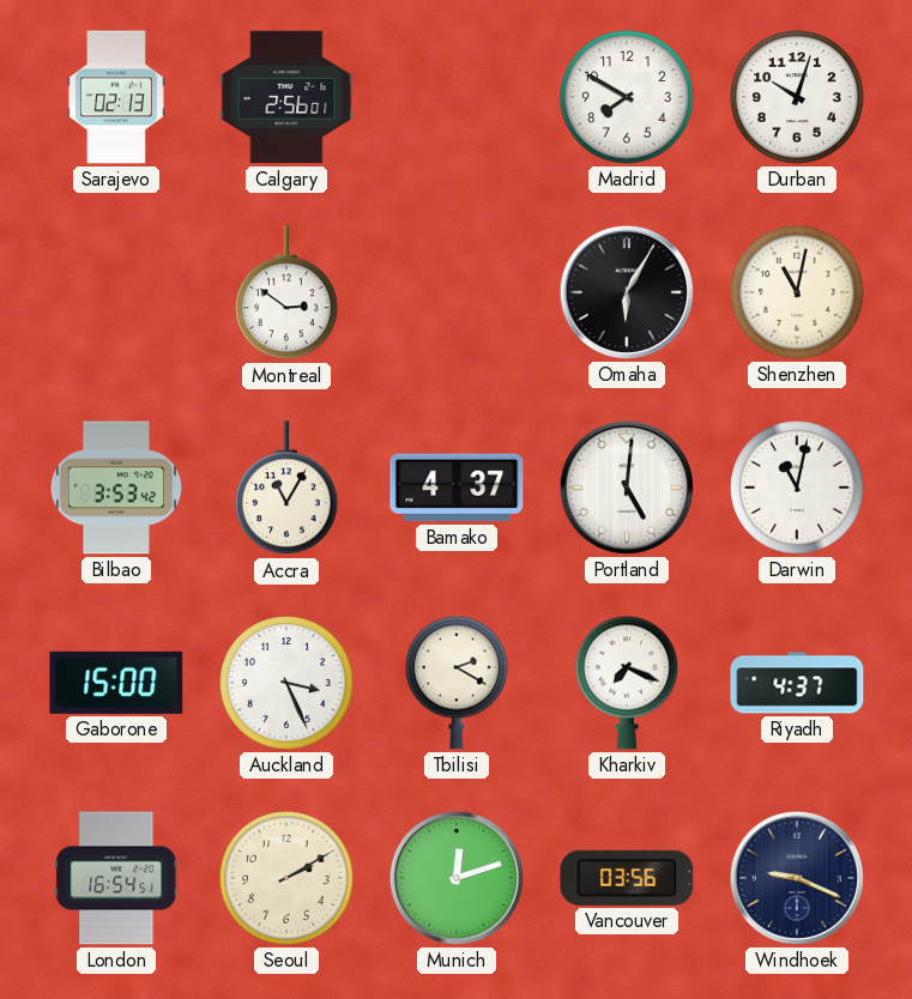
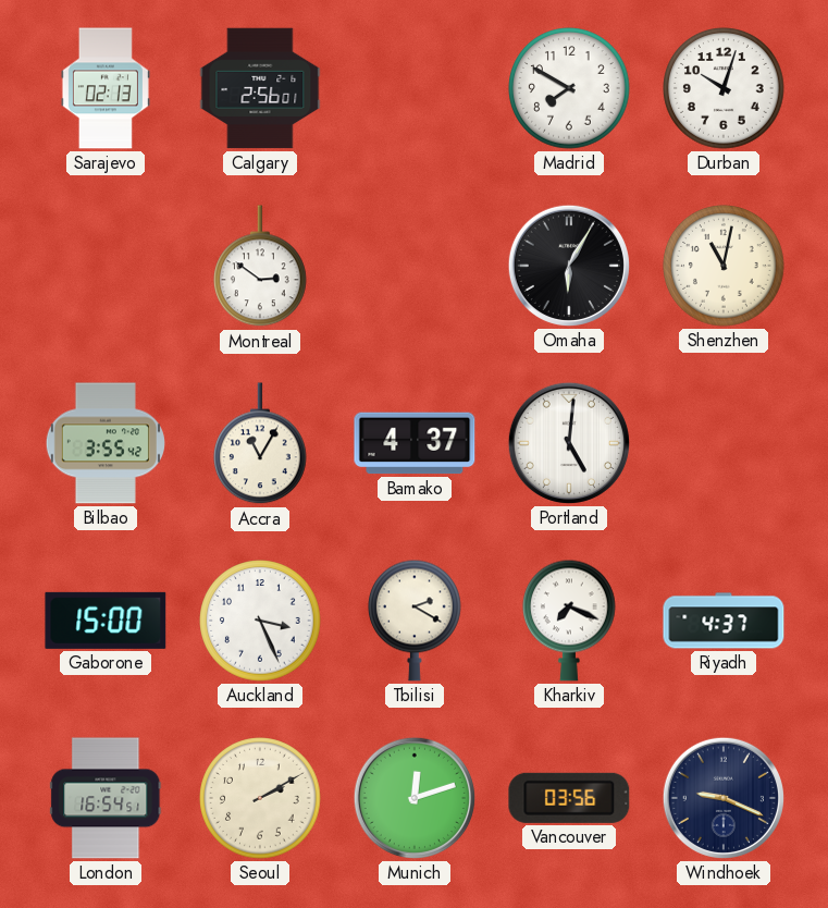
Bilbao: 3:53 -> 3:55
Darwin: 11:02 -> none
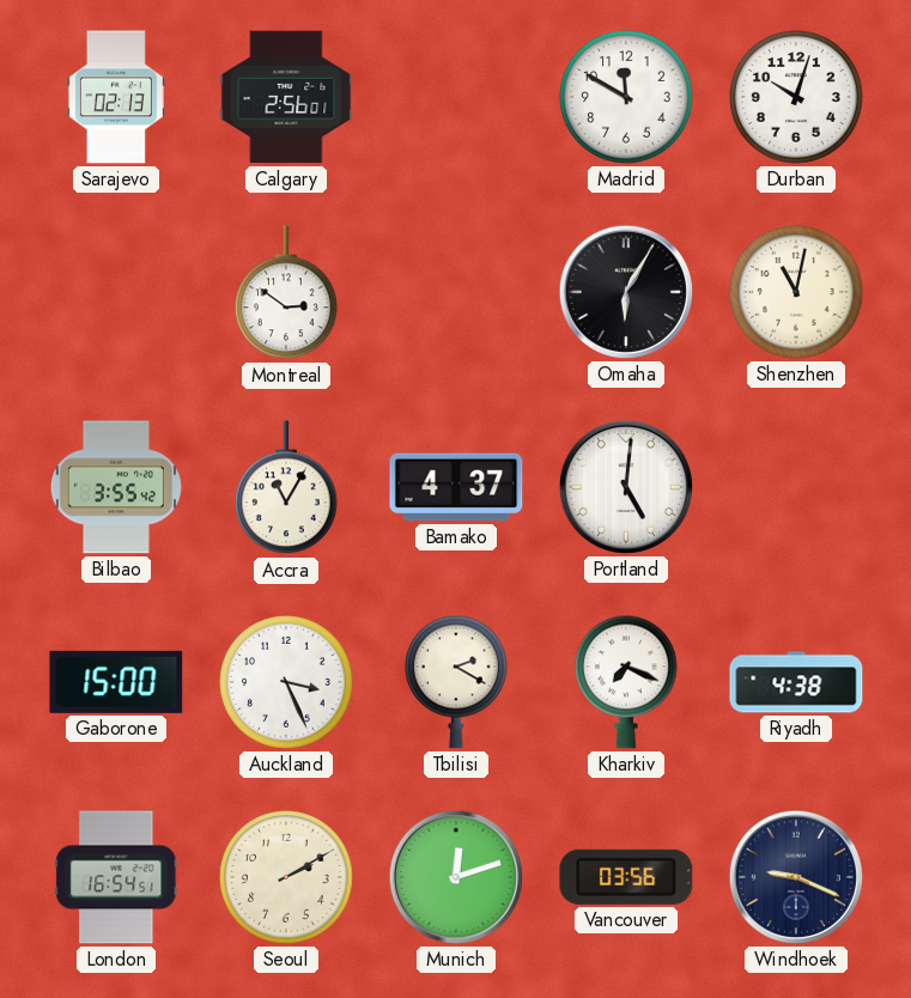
Madrid: 7:50 -> 11:50
Riyadh: 4:37 -> 4:38
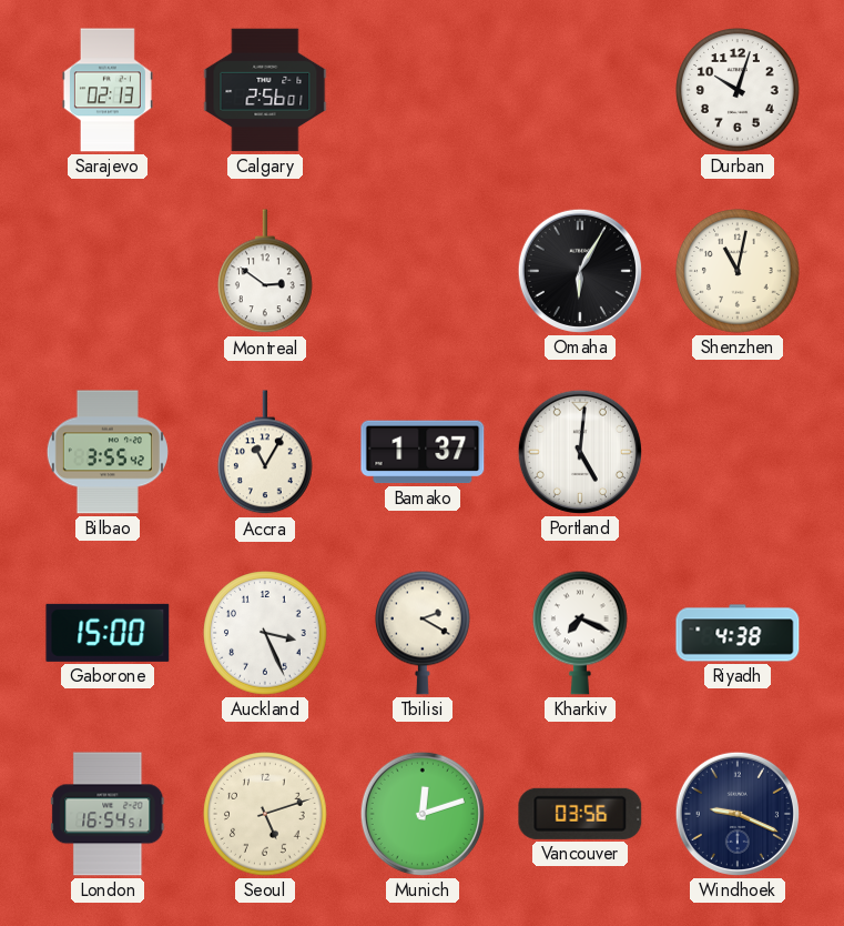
Madrid: 11:50 -> none
Bamako: 4:37 -> 1:37
Seoul: 2:10 -> 5:12
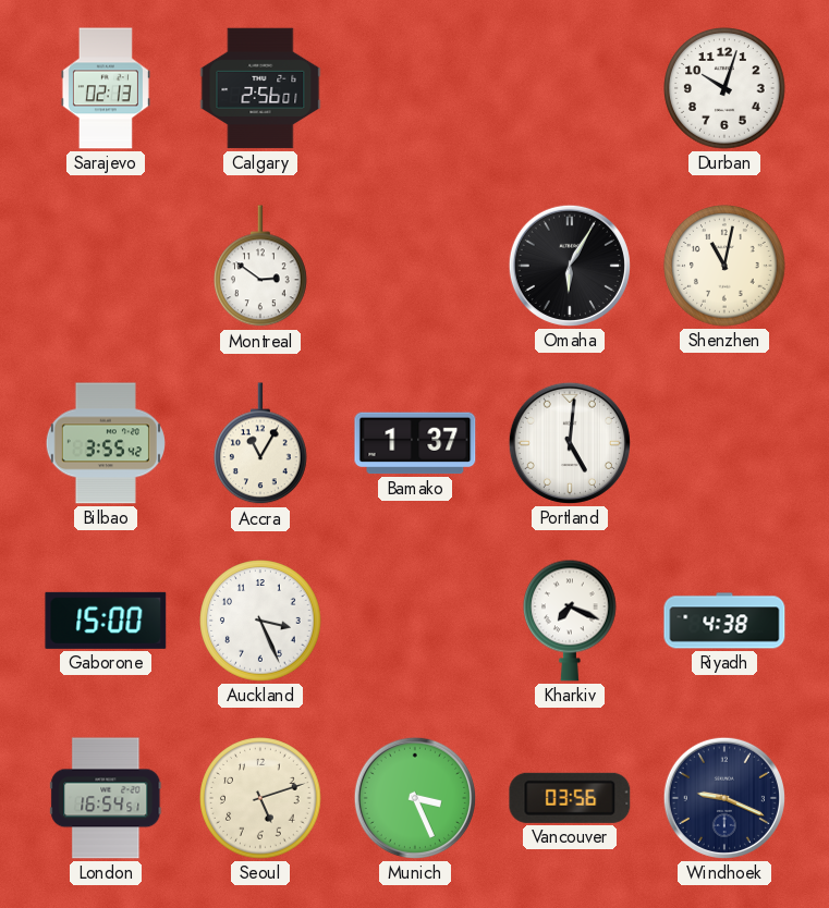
Tbilisi: 2:20 -> none
Munich: 12:12 -> 3:26
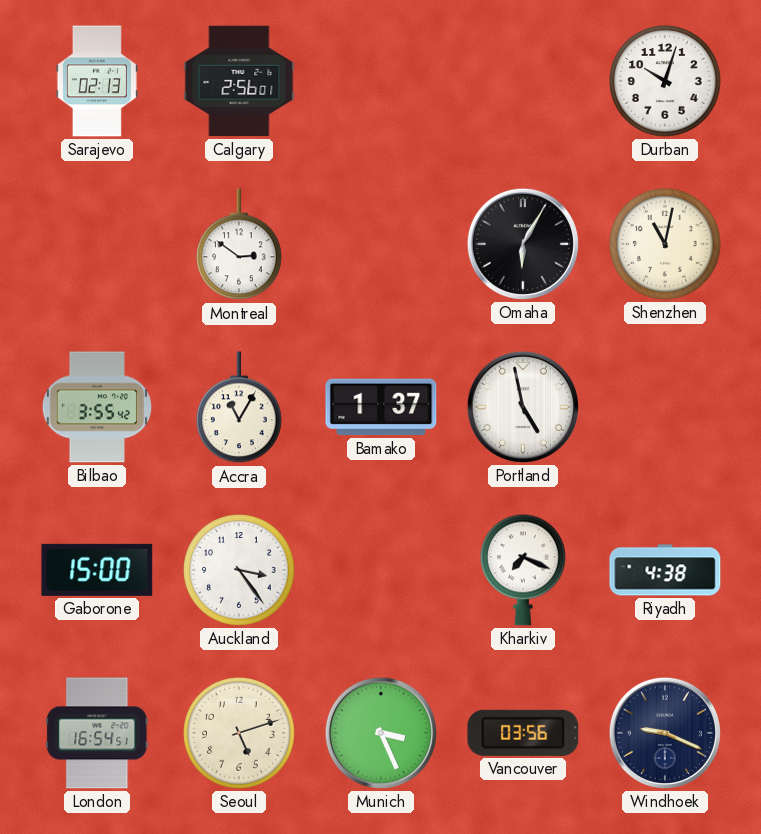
Portland: 5:01 -> 4:58
Auckland: 3:26 -> 3:24
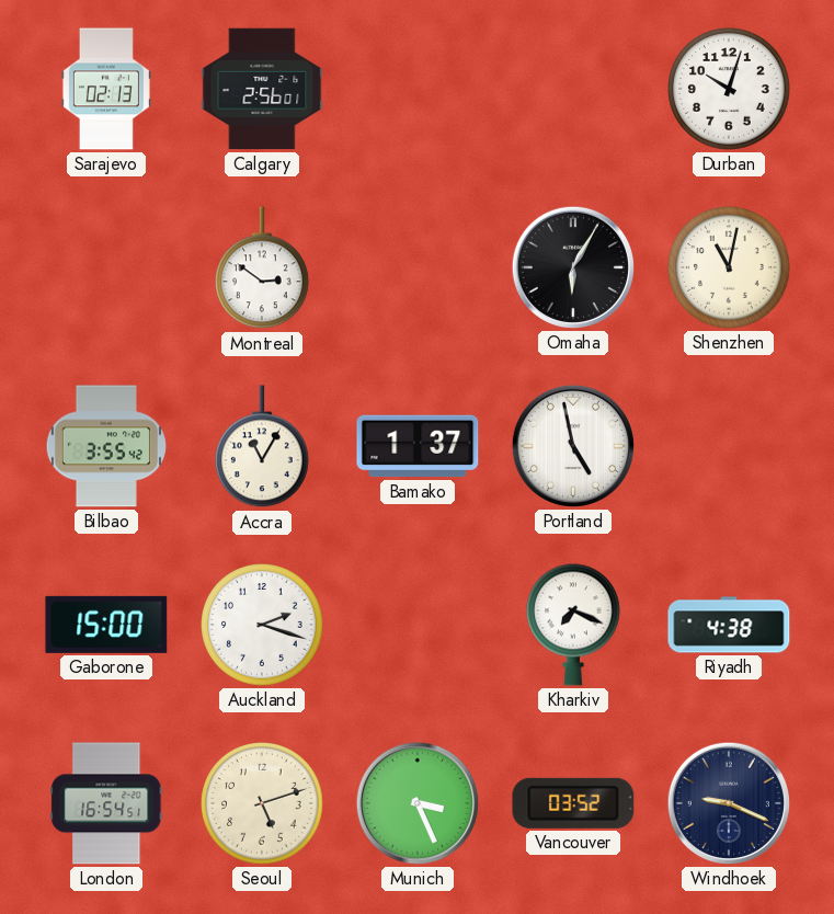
Auckland: 3:24 -> 2:18
Vancouver: 03:56 -> 03:52
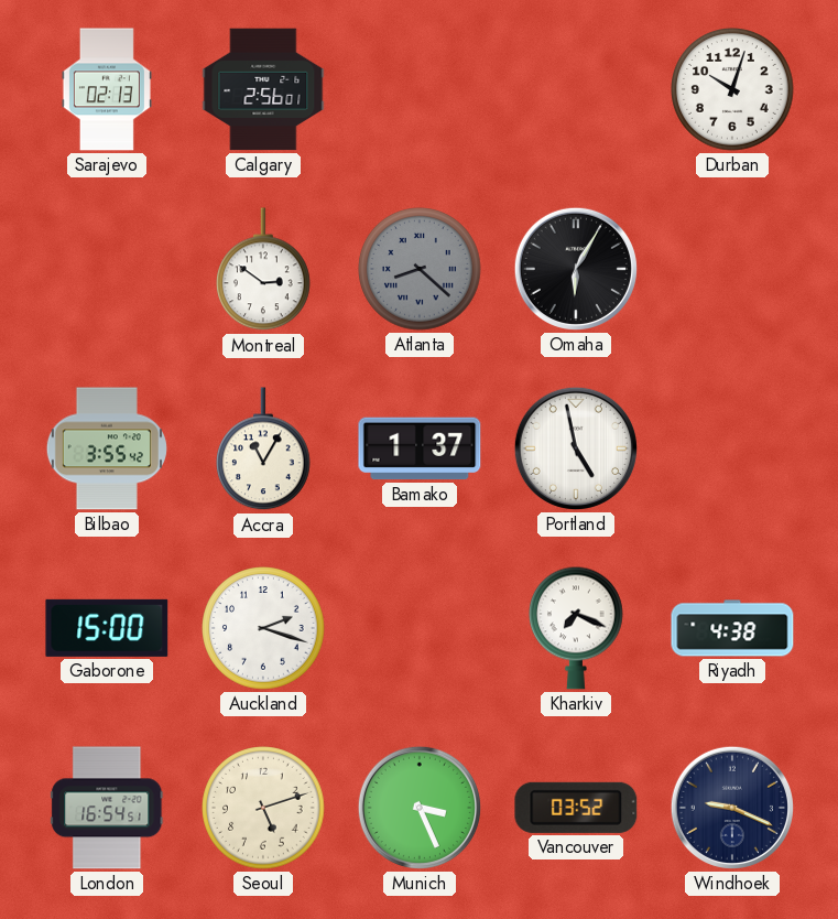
Atlanta: none -> 8:22
Shenzhen: 11:02 -> none
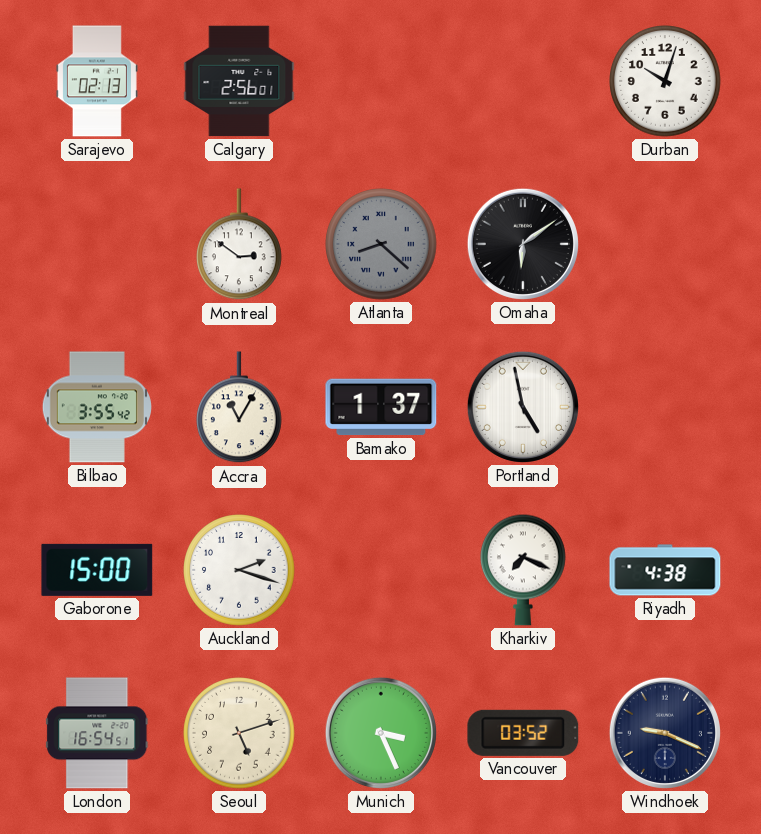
Omaha: 6:05 -> 6:09
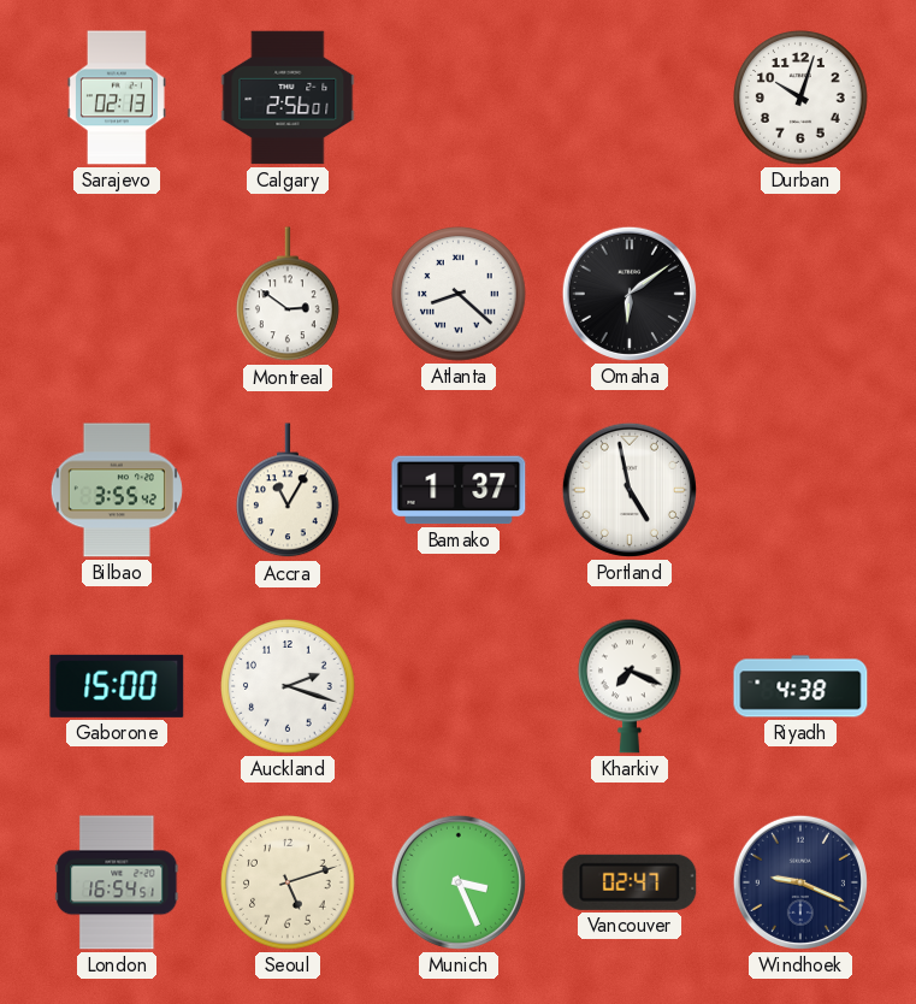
Atlanta dial: grey -> white
Vancouver: 03:52 -> 02:47
